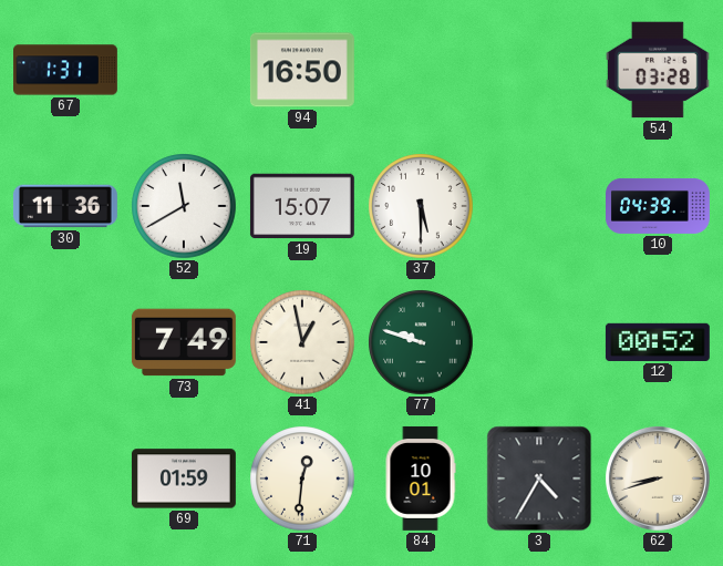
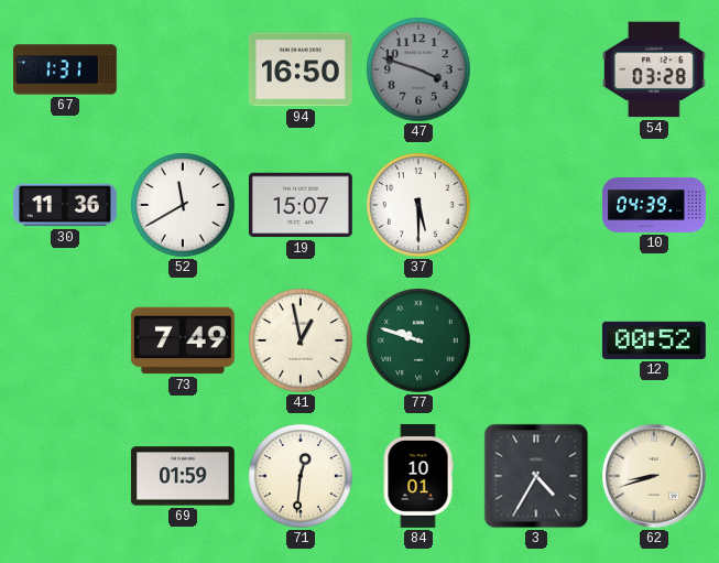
47: none -> 3:48
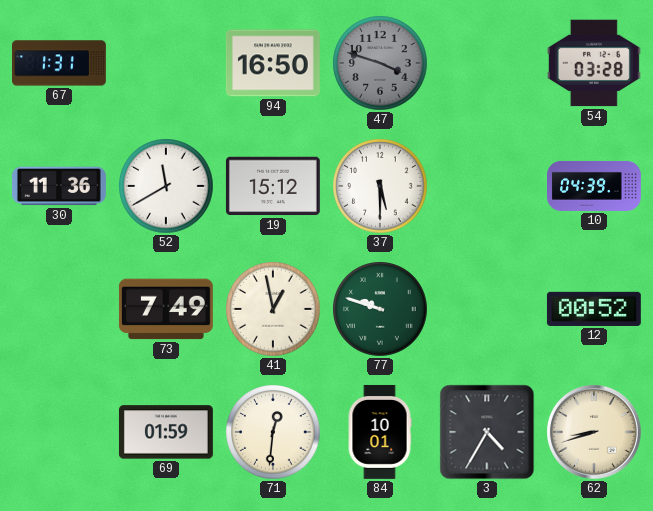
19: 15:07 -> 15:12
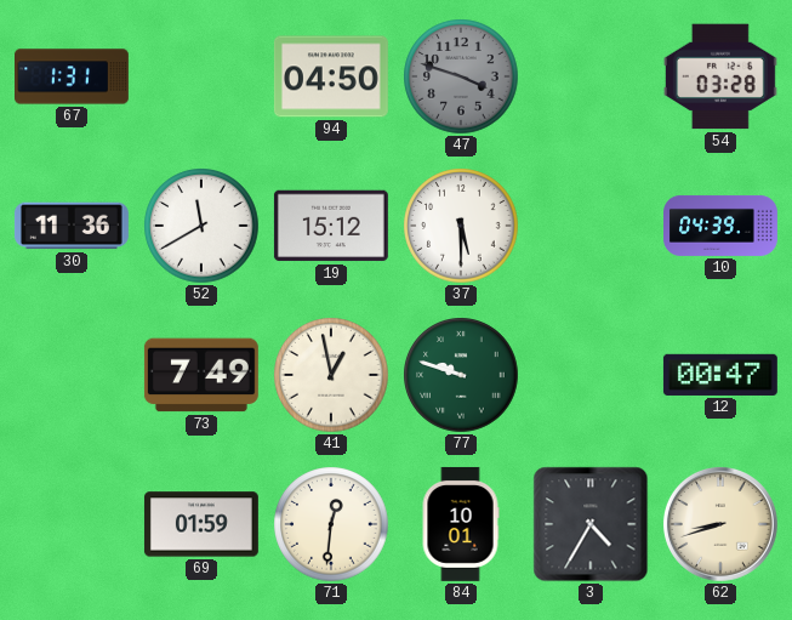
94: 16:50 -> 04:50
12: 00:52 -> 00:47
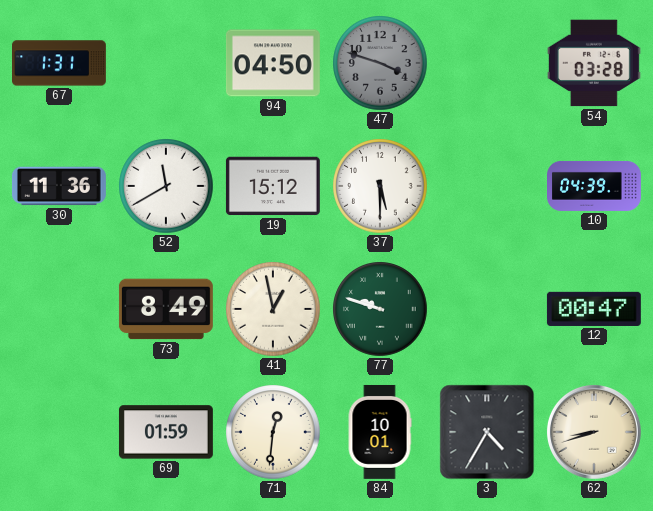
73: 7:49 -> 8:49
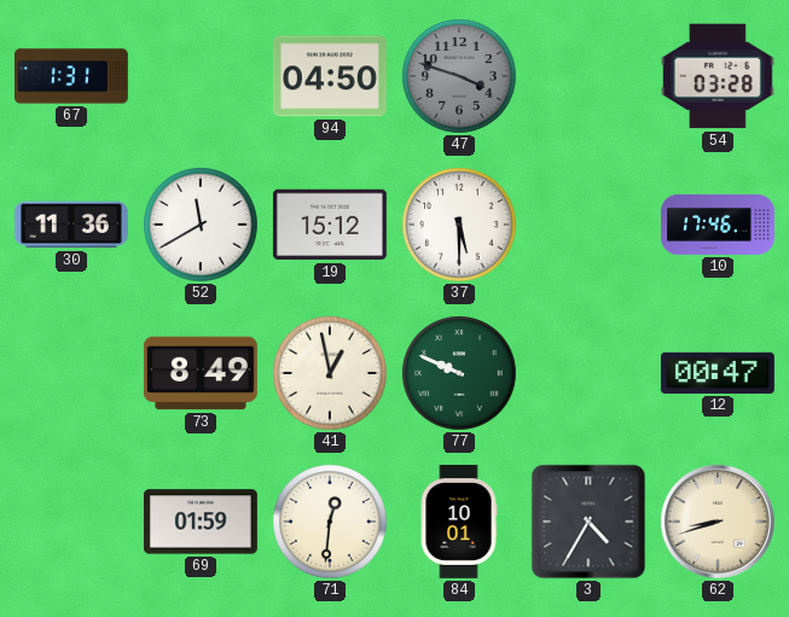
10: 04:39 -> 17:46
77: 9:48 -> 9:49
